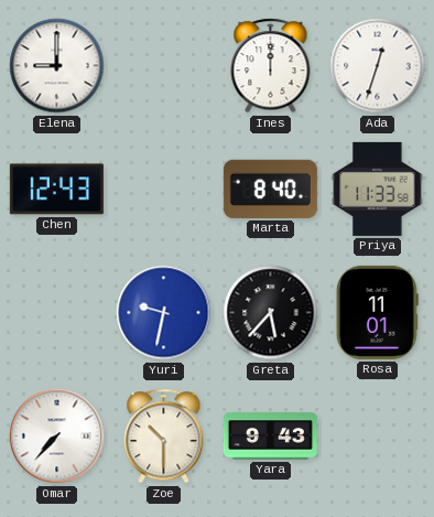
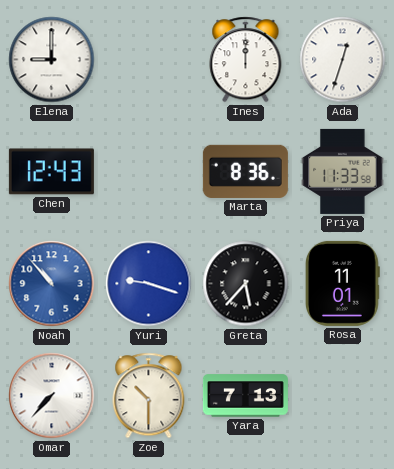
Marta: 8:40 -> 8:36
Noah: none -> 10:53
Yuri: 9:32 -> 9:18
Yara: 9:43 -> 7:13
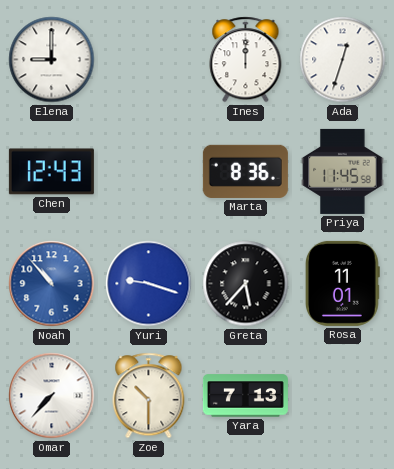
Priya: 11:33 -> 11:45
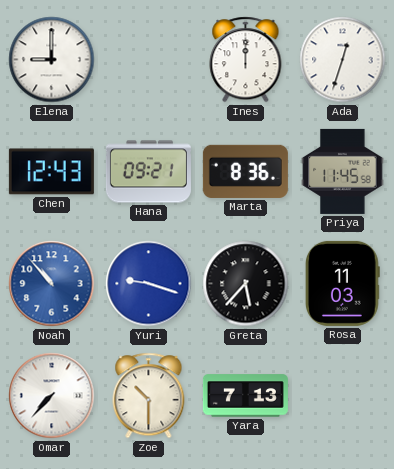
Hana: none -> 09:21
Rosa: 11:01 -> 11:03
